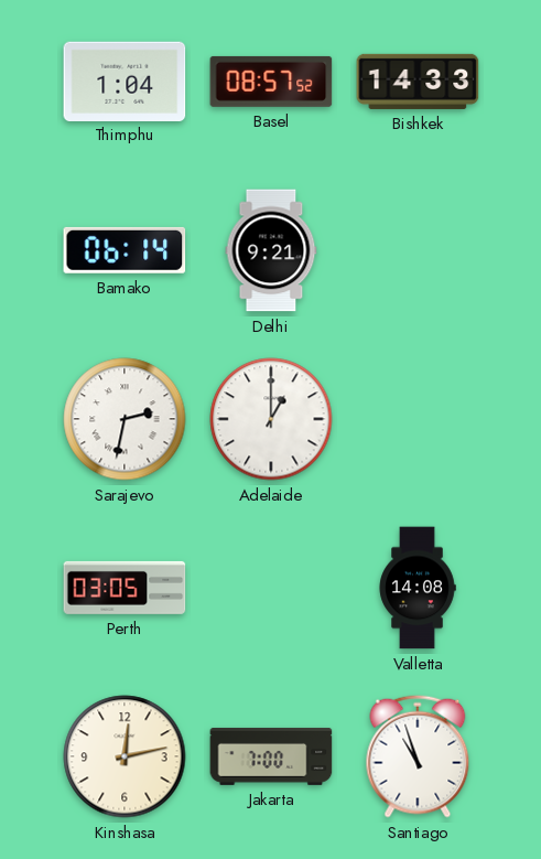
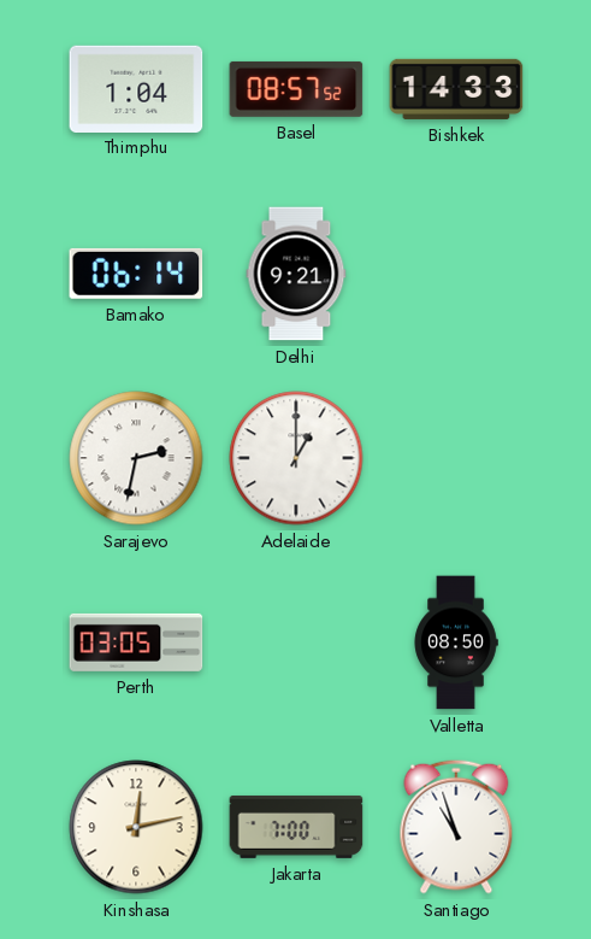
Valletta: 14:08 -> 08:50
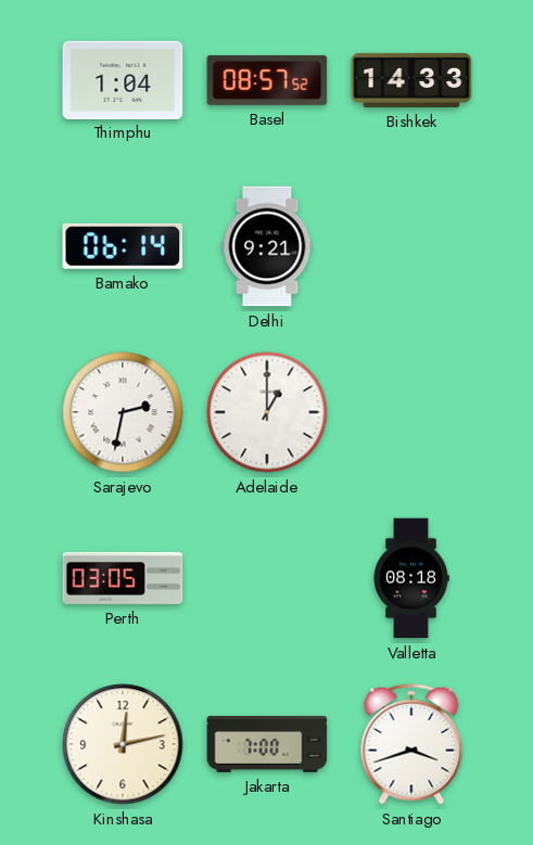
Valletta: 08:50 -> 08:18
Santiago: 10:57 -> 3:42
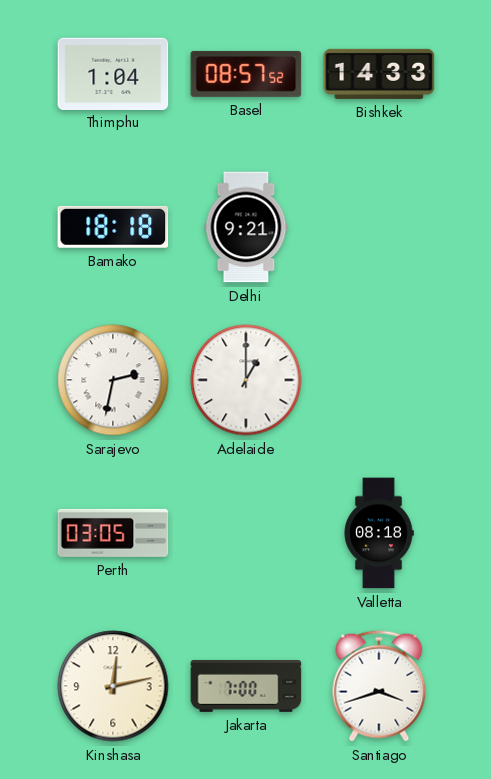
Bamako: 06:14 -> 18:18
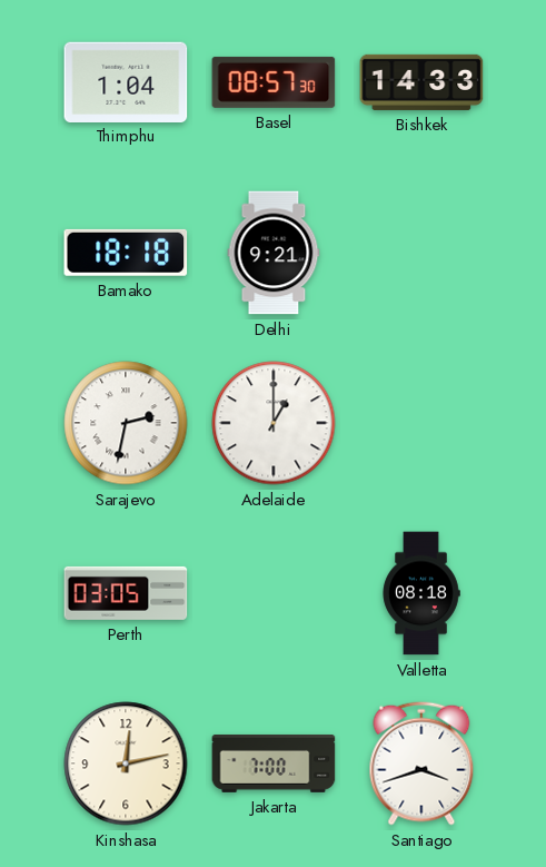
Basel: 08:57:52 -> 08:57:30
